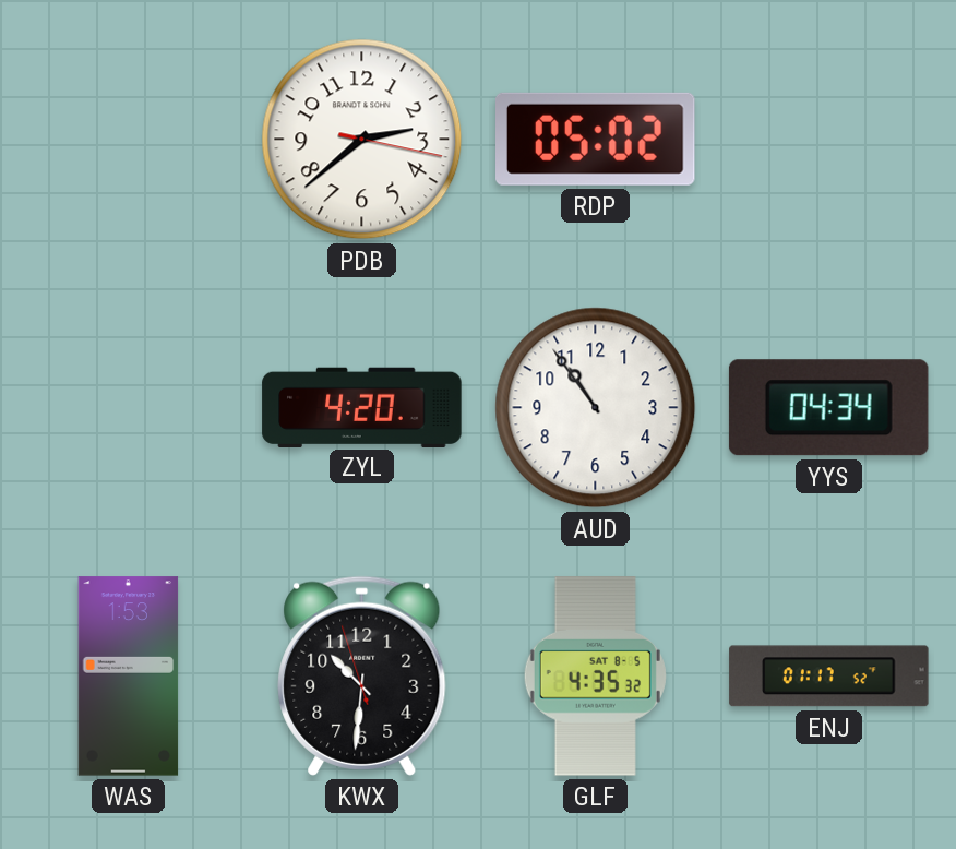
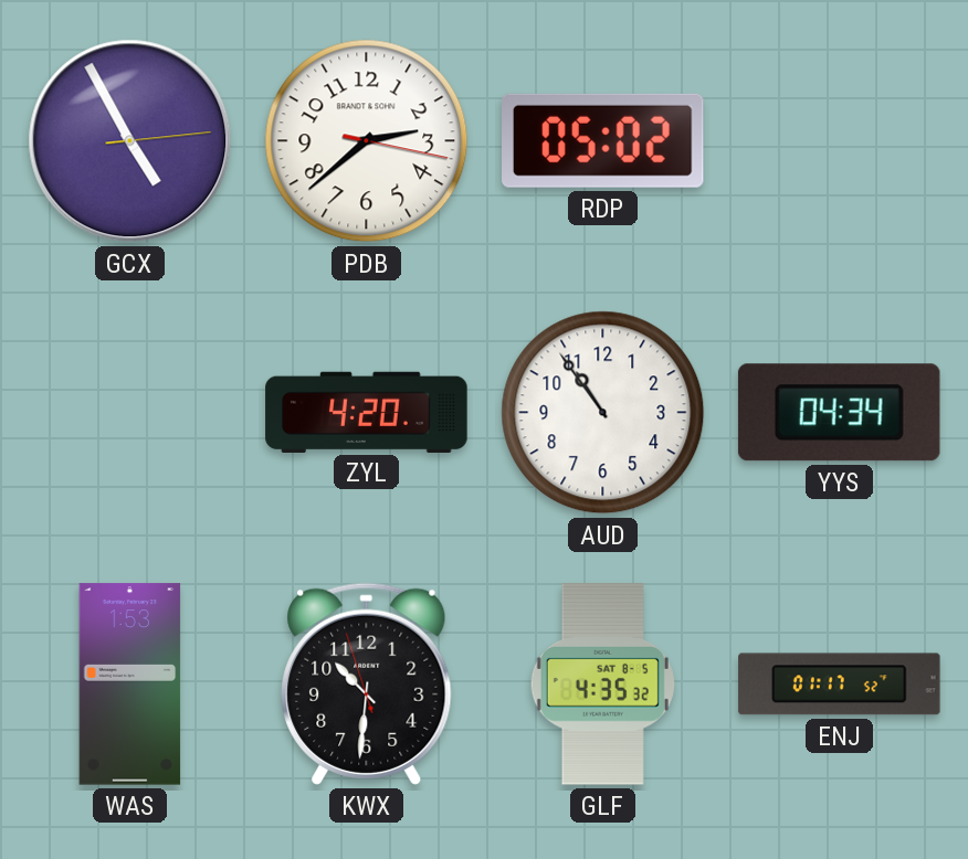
GCX: none -> 4:55
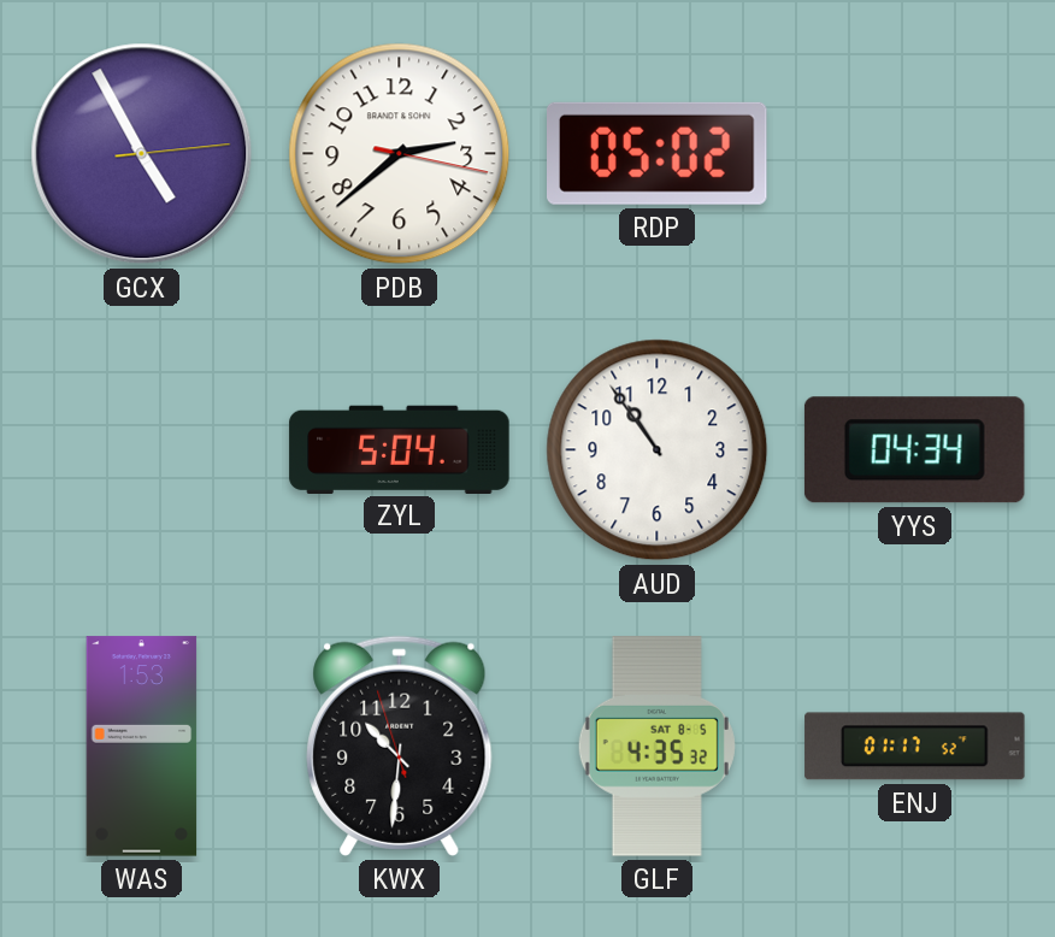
ZYL: 4:20 -> 5:04
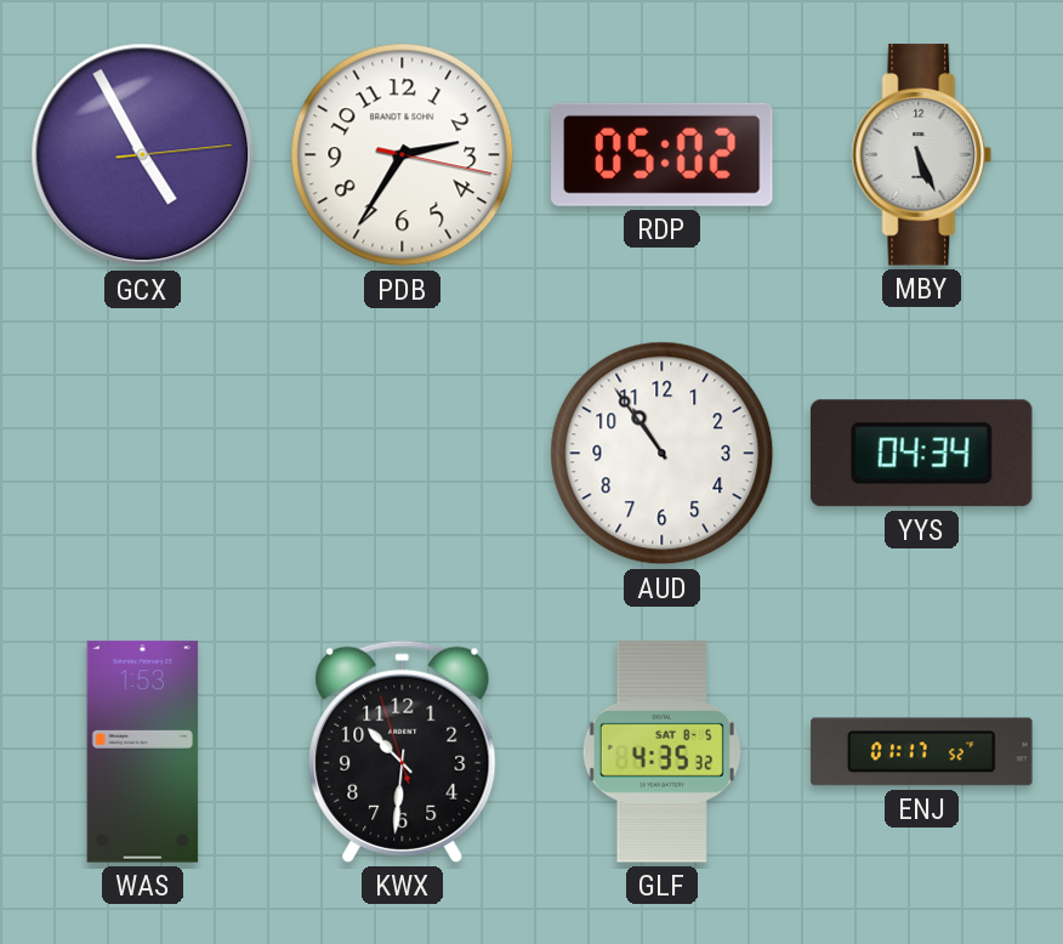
PDB: 2:38 -> 2:35
MBY: none -> 5:26
ZYL: 5:04 -> none
